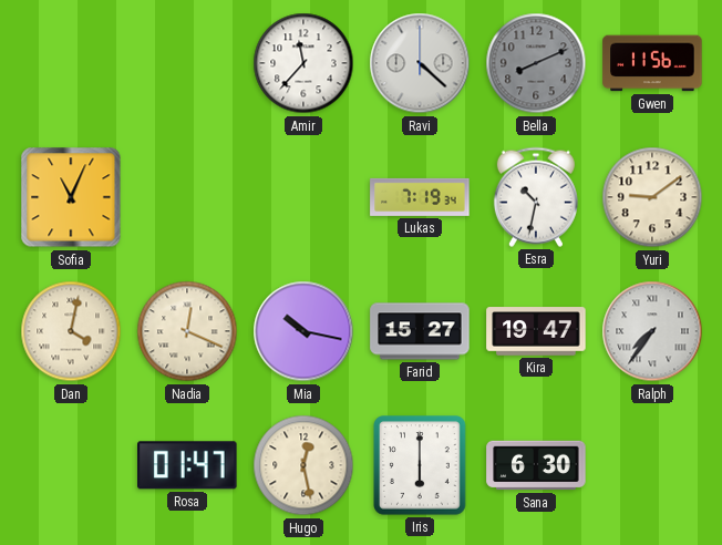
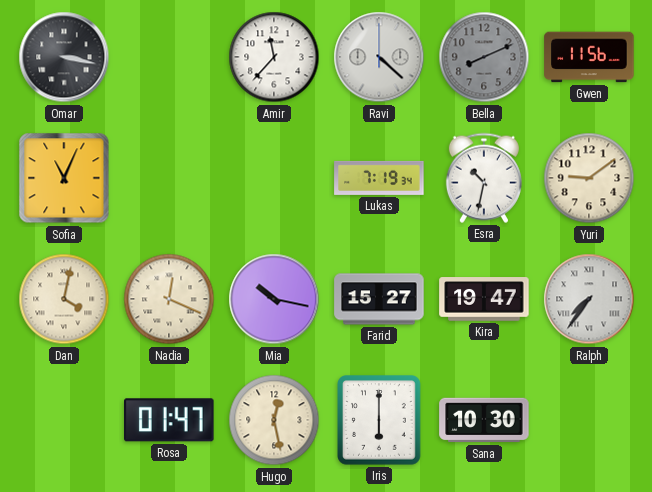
Omar: none -> 3:17
Sana: 6:30 -> 10:30
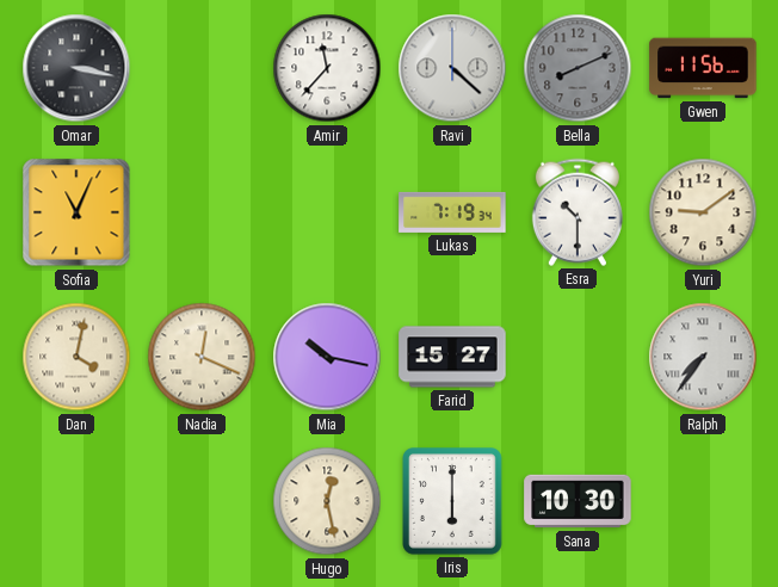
Esra: 10:32 -> 10:30
Kira: 19:47 -> none
Rosa: 01:47 -> none
